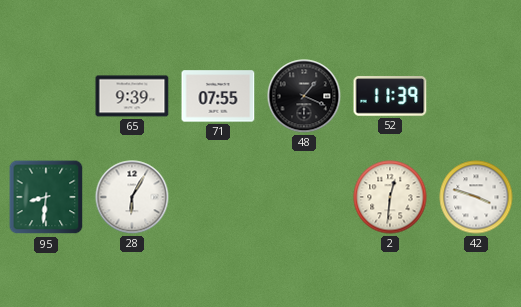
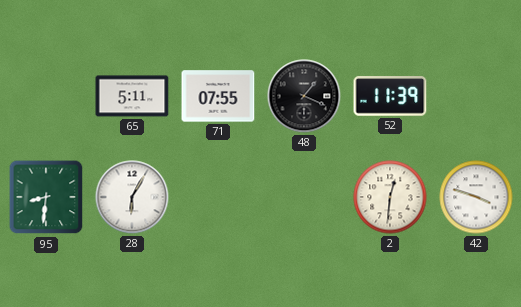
65: 9:39 -> 5:11
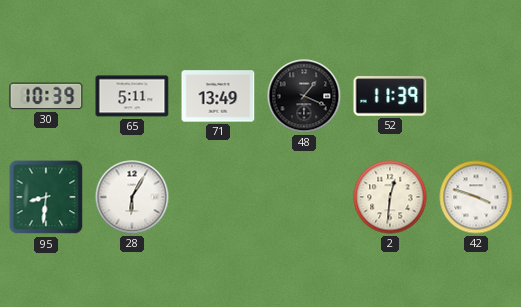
30: none -> 10:39
71: 07:55 -> 13:49
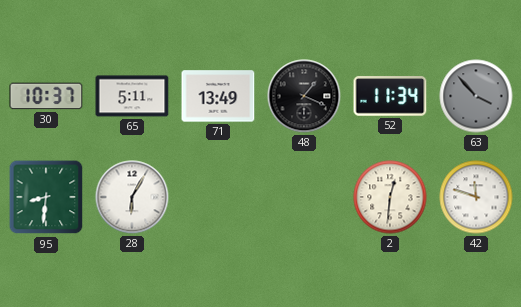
30: 10:39 -> 10:37
52: 11:39 -> 11:34
63: none -> 3:53
42: 3:48 -> 11:48
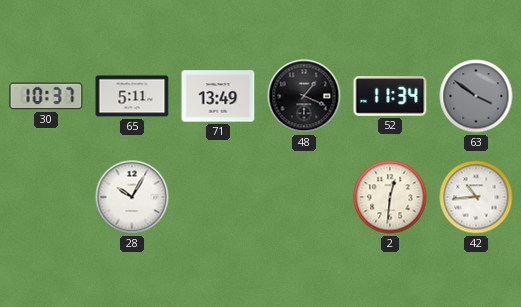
63: 3:53 -> 3:51
95: 8:31 -> none
28: 6:05 -> 10:05
42: 11:48 -> 10:44
